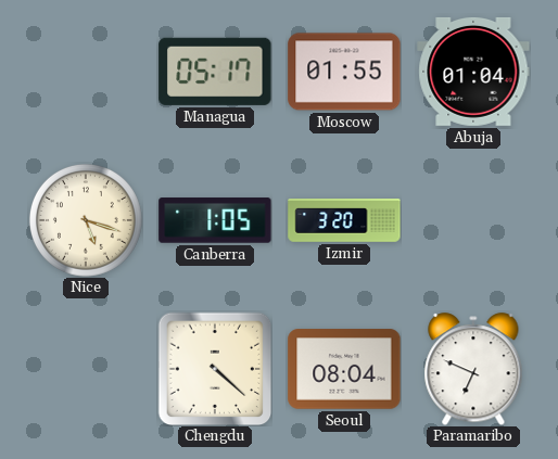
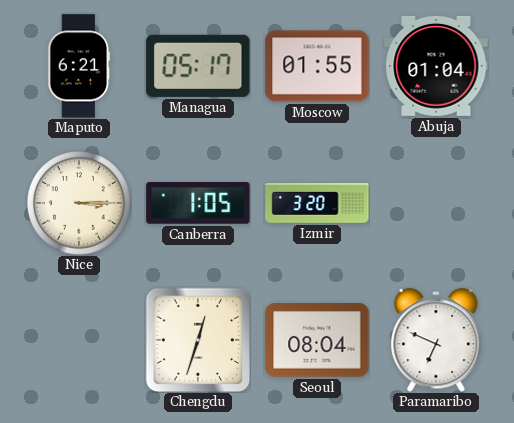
Maputo: none -> 6:21
Nice: 5:18 -> 3:15
Chengdu: 4:22 -> 12:33
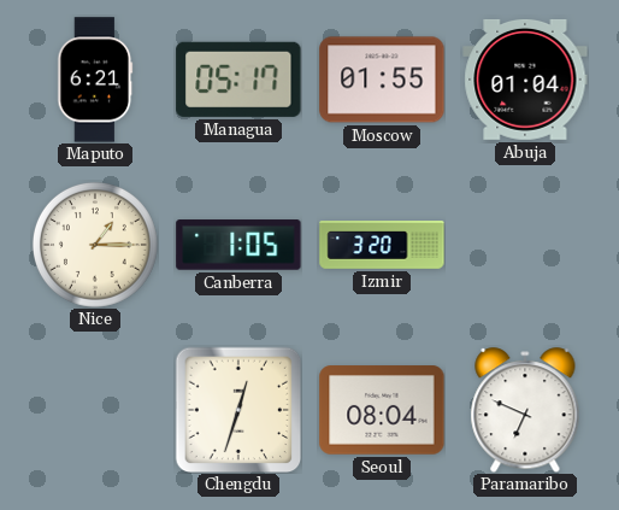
Nice: 3:15 -> 1:15
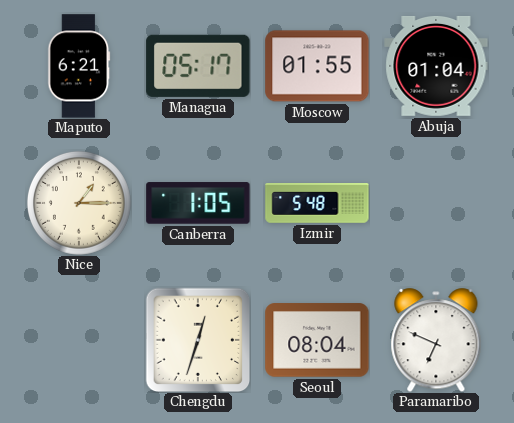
Izmir: 3:20 -> 5:48
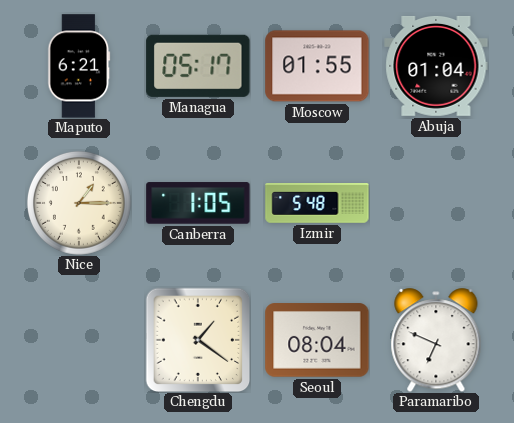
Chengdu: 12:33 -> 1:21
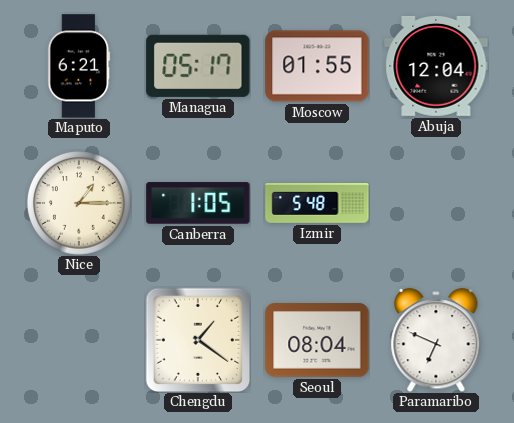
Abuja: 01:04 -> 12:04
